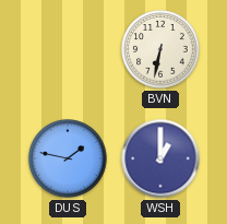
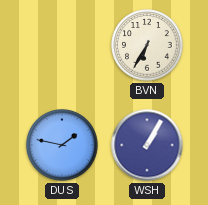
BVN: 6:32 -> 6:35
WSH: 1:00 -> 1:05
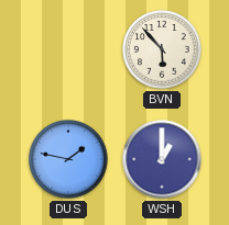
BVN: 6:35 -> 5:53
WSH: 1:05 -> 1:00
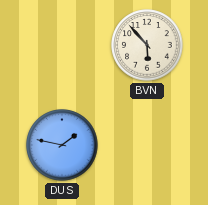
WSH: 1:00 -> none
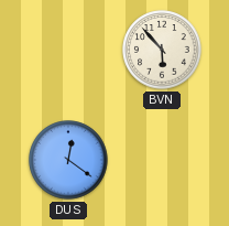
DUS: 1:47 -> 12:21
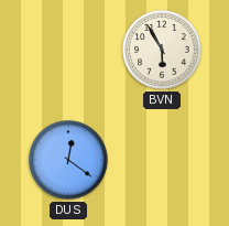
BVN: 5:53 -> 5:55
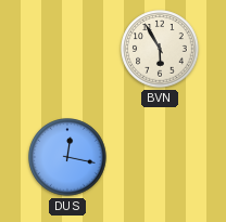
DUS: 12:21 -> 12:17
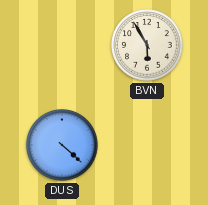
DUS: 12:17 -> 4:22
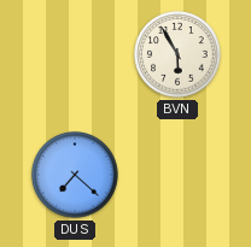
DUS: 4:22 -> 7:22
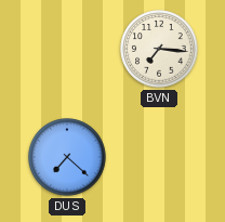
BVN: 5:55 -> 7:16
